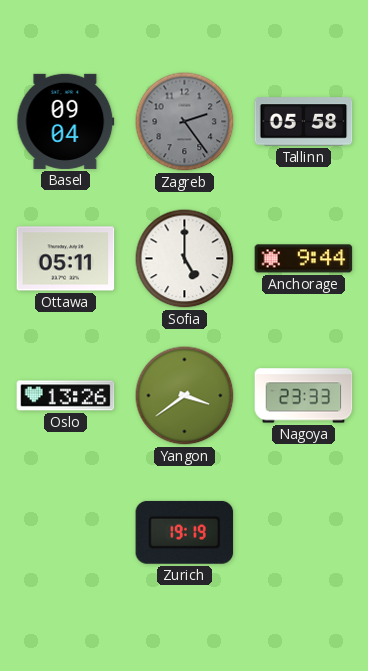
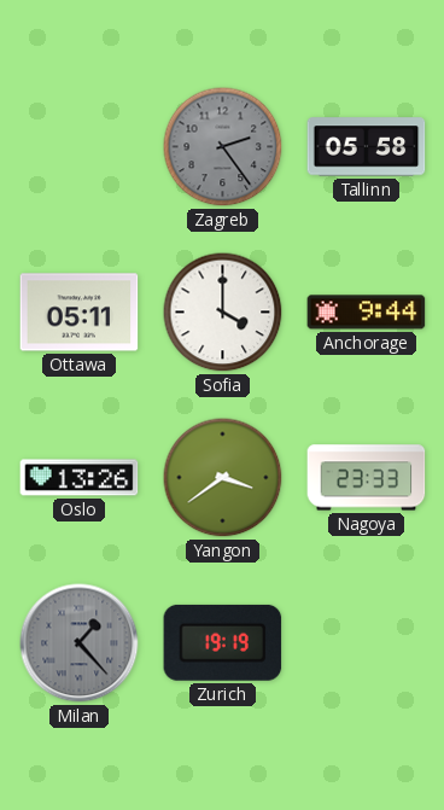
Basel: 09:04 -> none
Sofia: 5:00 -> 4:00
Milan: none -> 1:23
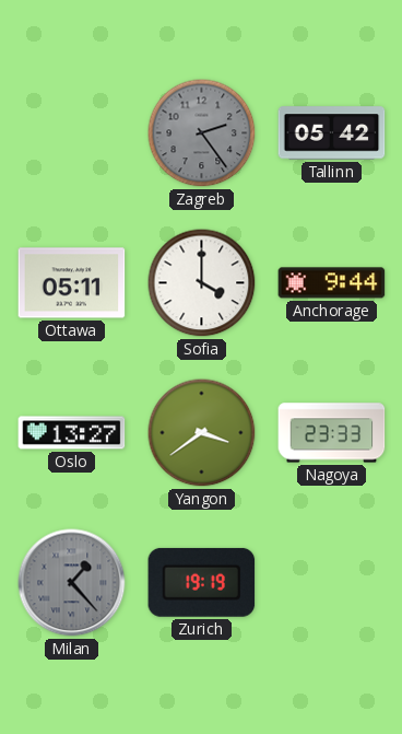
Tallinn: 05:58 -> 05:42
Oslo: 13:26 -> 13:27
